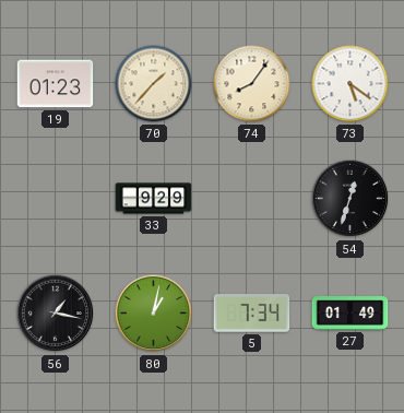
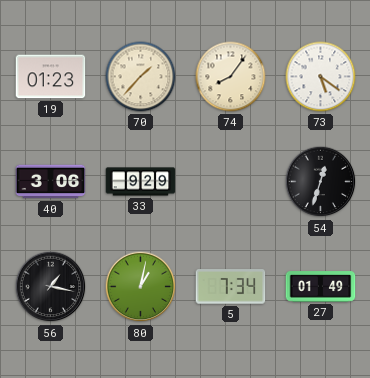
40: none -> 3:06
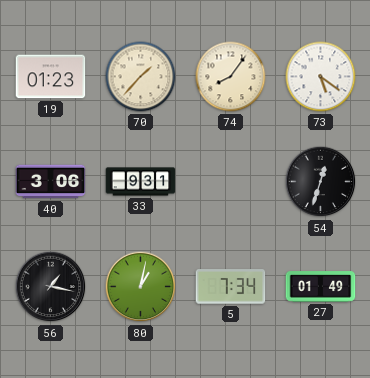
33: 9:29 -> 9:31
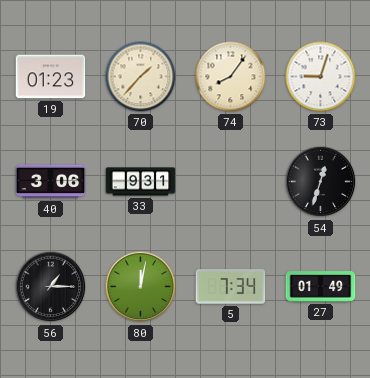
73: 5:21 -> 9:03
56: 1:17 -> 1:15
80: 1:02 -> 12:02
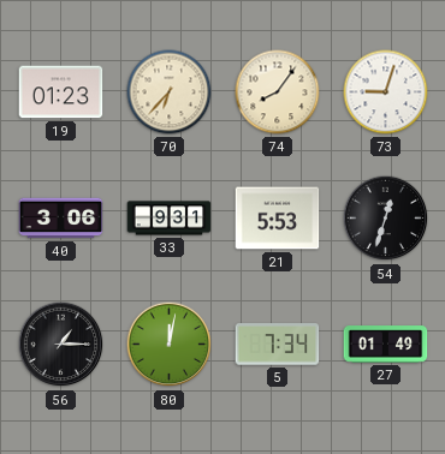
70: 1:37 -> 6:37
21: none -> 5:53
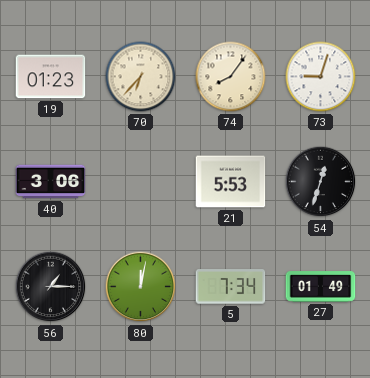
33: 9:31 -> none
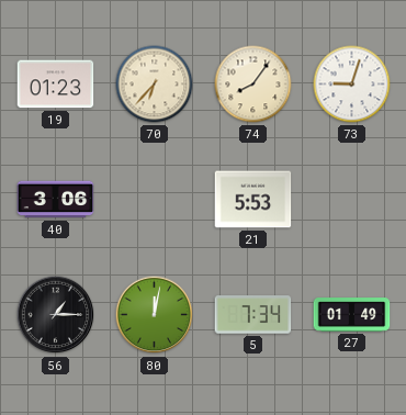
54: 12:33 -> none
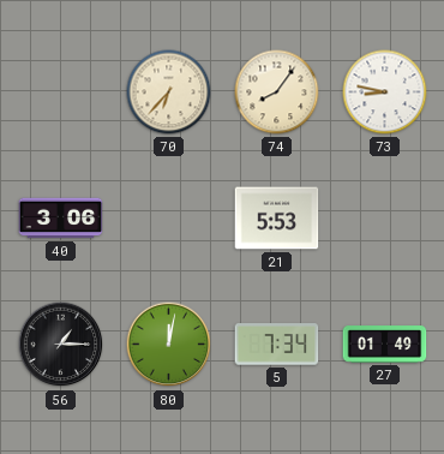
19: 01:23 -> none
73: 9:03 -> 8:47
